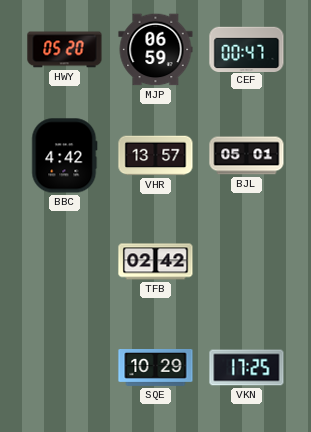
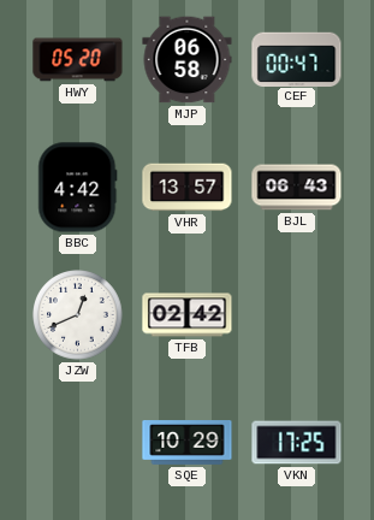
MJP: 06:59 -> 06:58
BJL: 05:01 -> 06:43
JZW: none -> 12:41
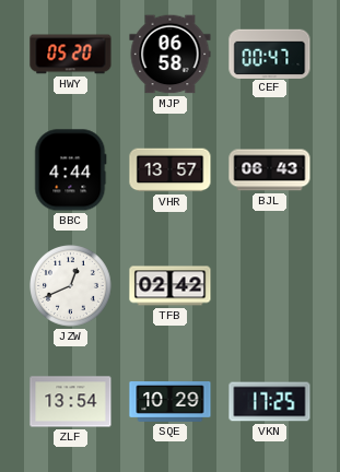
BBC: 4:42 -> 4:44
ZLF: none -> 13:54
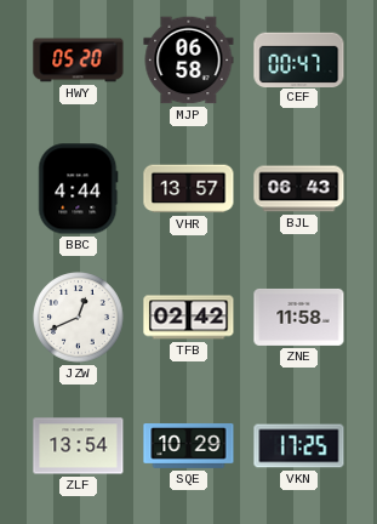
ZNE: none -> 11:58
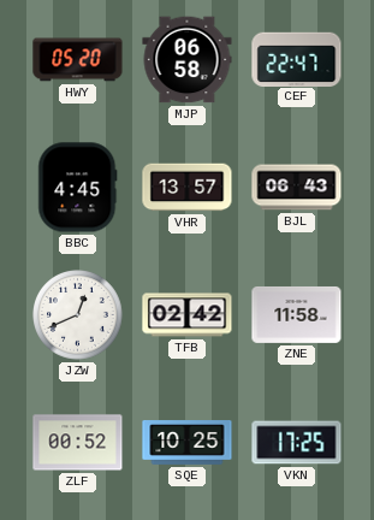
CEF: 00:47 -> 22:47
BBC: 4:44 -> 4:45
ZLF: 13:54 -> 00:52
SQE: 10:29 -> 10:25
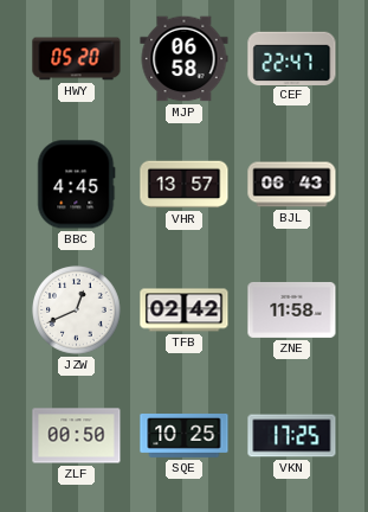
ZLF: 00:52 -> 00:50
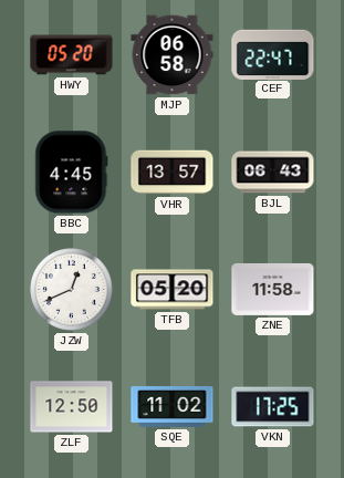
TFB: 02:42 -> 05:20
ZLF: 00:50 -> 12:50
SQE: 10:25 -> 11:02
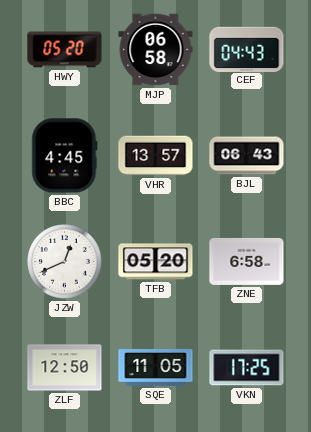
CEF: 22:47 -> 04:43
ZNE: 11:58 -> 6:58
SQE: 11:02 -> 11:05
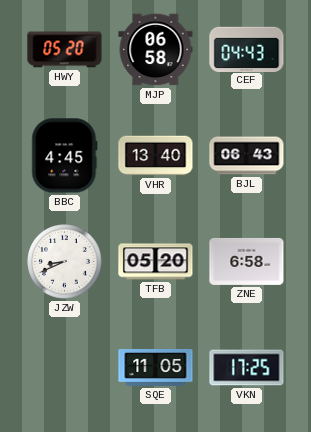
VHR: 13:57 -> 13:40
JZW: 12:41 -> 8:41
ZLF: 12:50 -> none
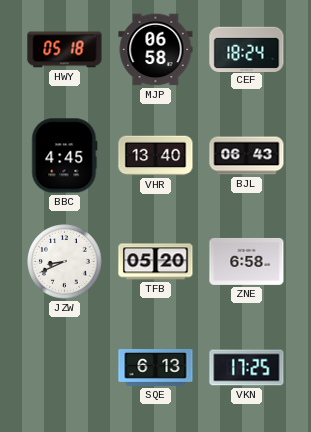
HWY: 05:20 -> 05:18
CEF: 04:43 -> 18:24
SQE: 11:05 -> 6:13
